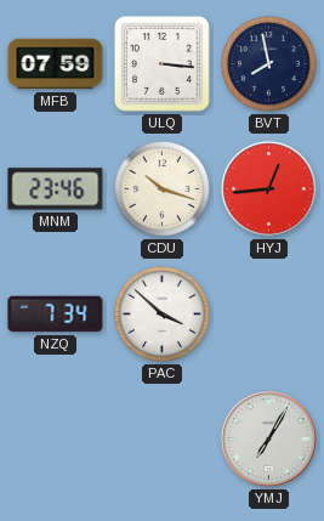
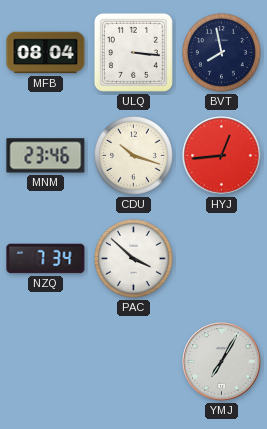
MFB: 07:59 -> 08:04
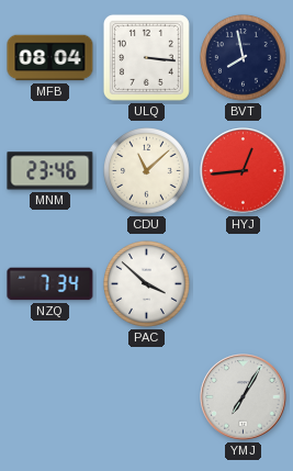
CDU: 10:18 -> 11:08
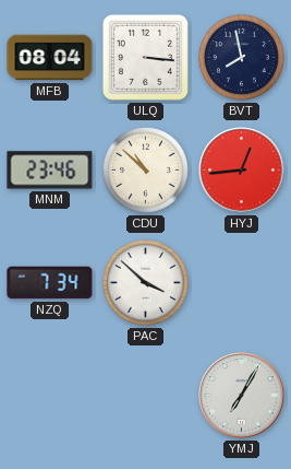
CDU: 11:08 -> 10:52
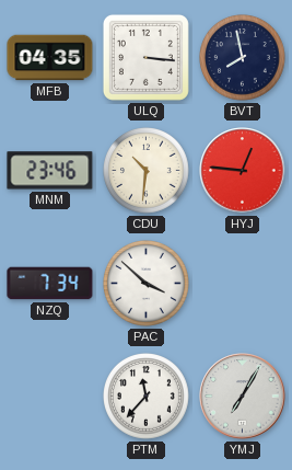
MFB: 08:04 -> 04:35
CDU: 10:52 -> 10:31
HYJ: 12:44 -> 12:46
PTM: none -> 11:37
